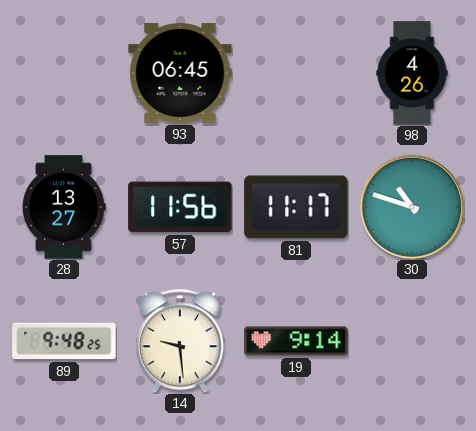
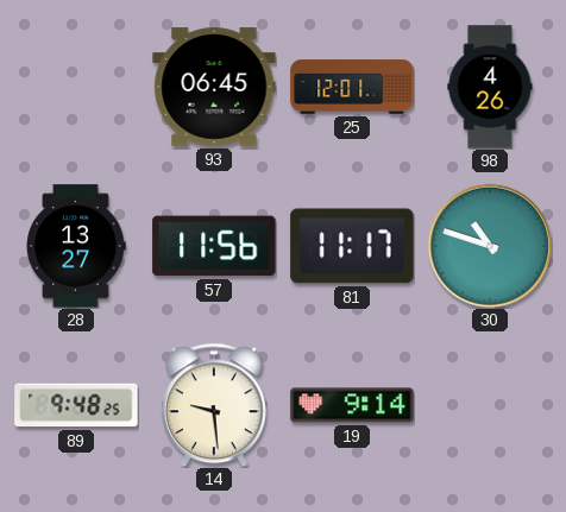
25: none -> 12:01
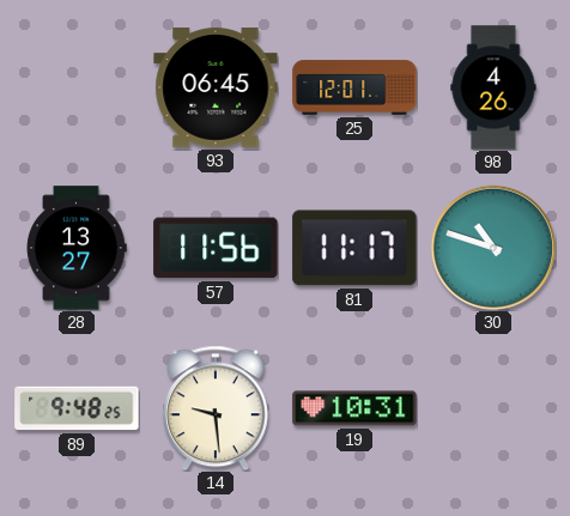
19: 9:14 -> 10:31
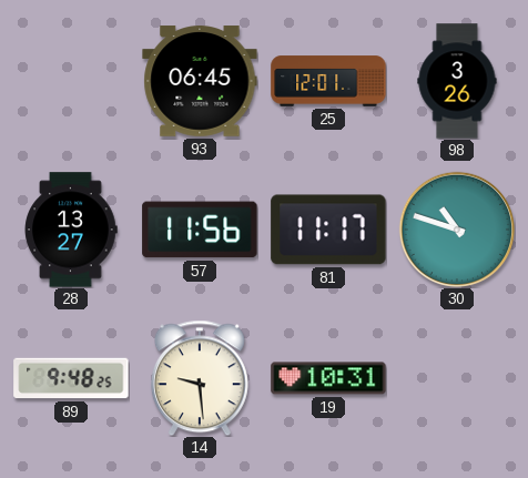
98: 4:26 -> 3:26
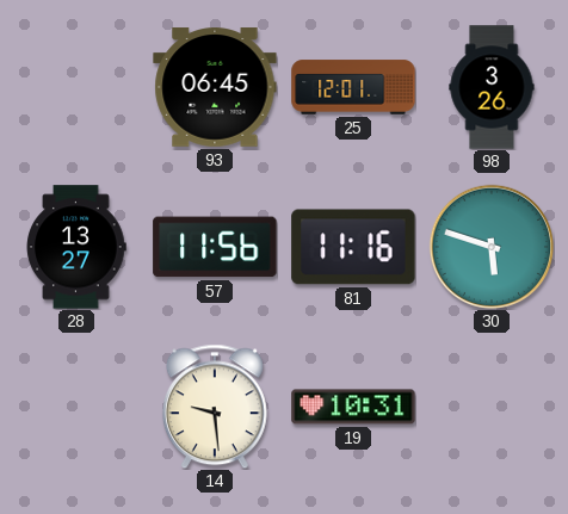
81: 11:17 -> 11:16
30: 10:48 -> 5:48
89: 9:48 -> none
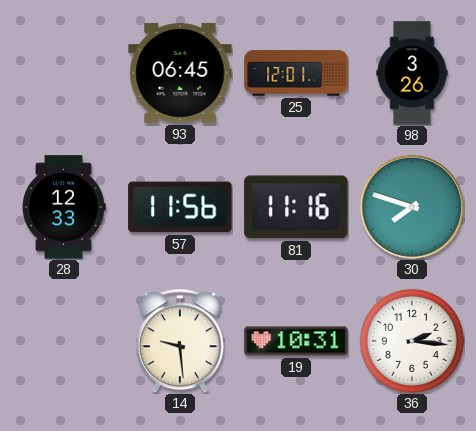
28: 13:27 -> 12:33
30: 5:48 -> 7:48
36: none -> 2:16
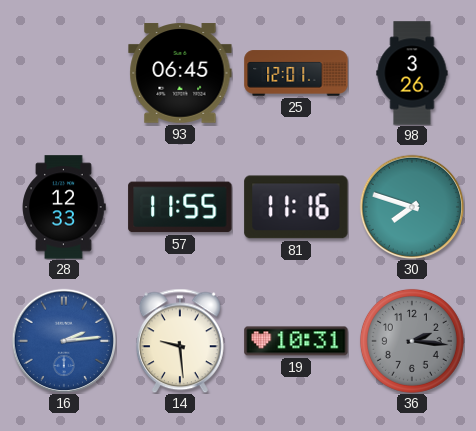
57: 11:56 -> 11:55
16: none -> 2:14
36 dial: white -> grey
